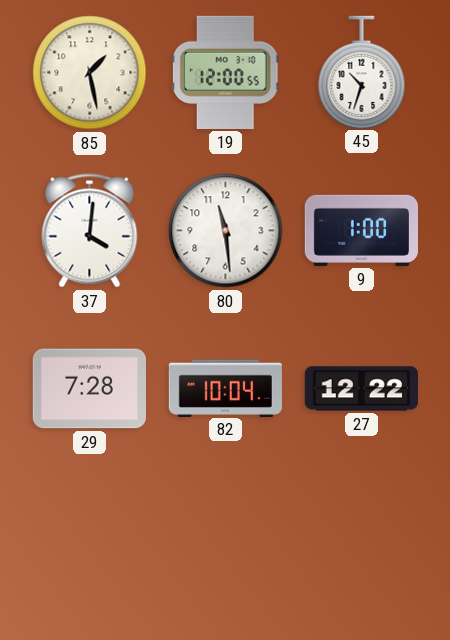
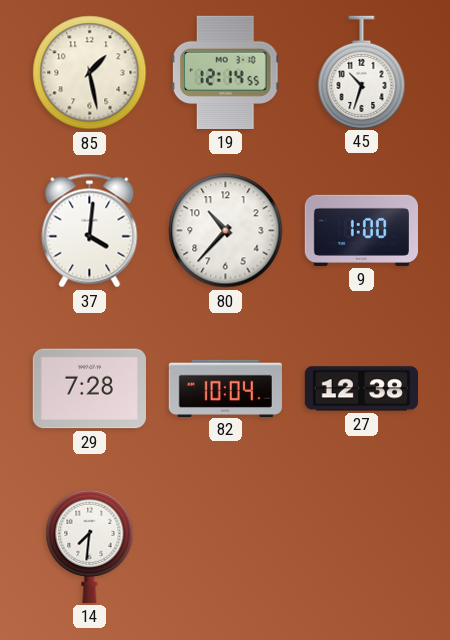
19: 12:00 -> 12:14
80: 11:29 -> 10:37
27: 12:22 -> 12:38
14: none -> 7:31
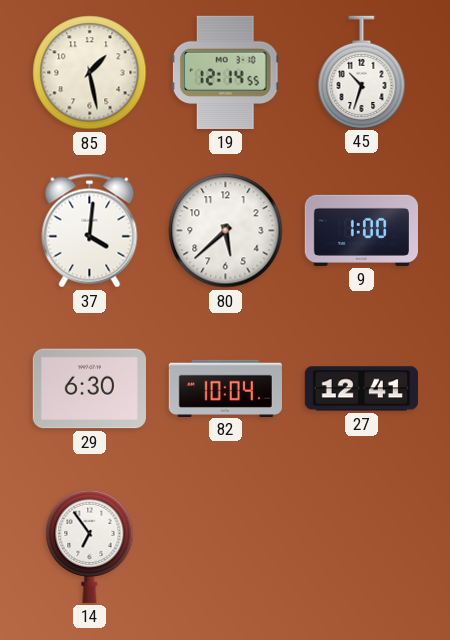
80: 10:37 -> 5:38
29: 7:28 -> 6:30
27: 12:38 -> 12:41
14: 7:31 -> 6:54
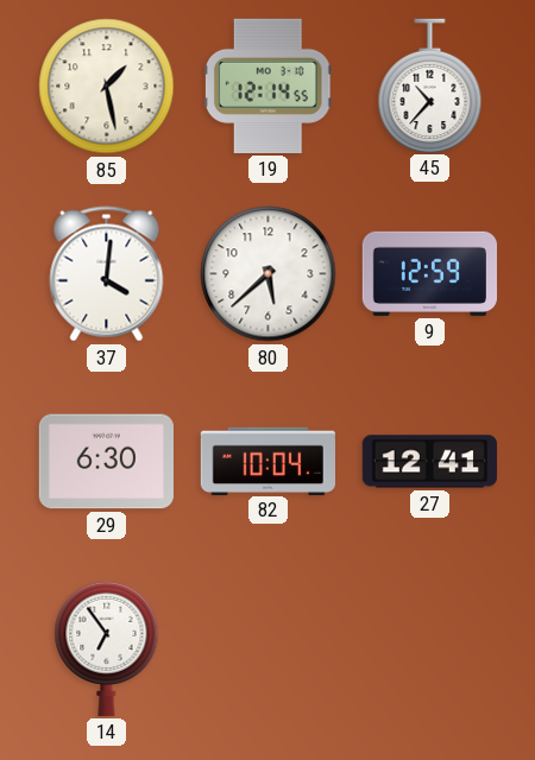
45: 10:33 -> 10:37
9: 1:00 -> 12:59
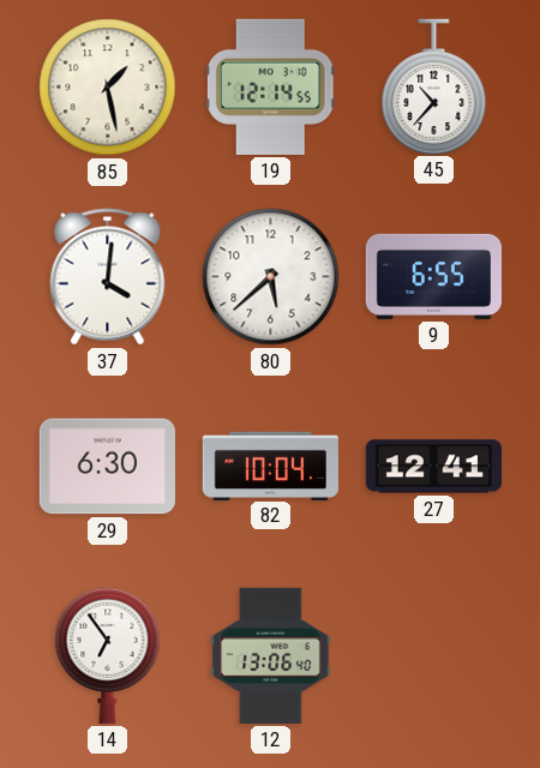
9: 12:59 -> 6:55
12: none -> 13:06
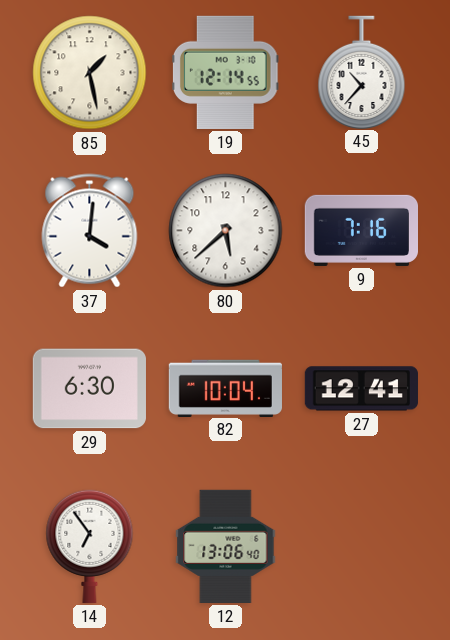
9: 6:55 -> 7:16
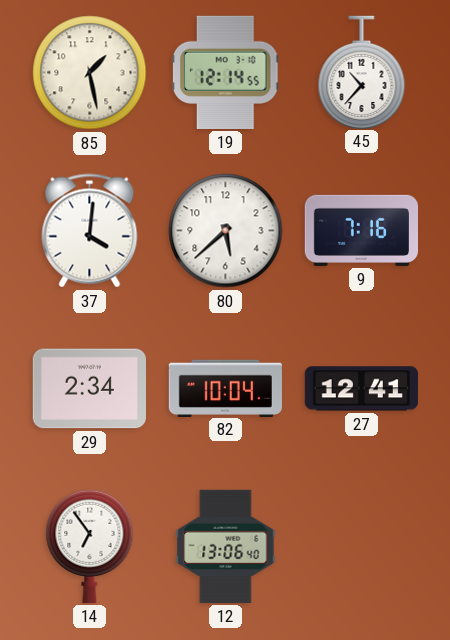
29: 6:30 -> 2:34
